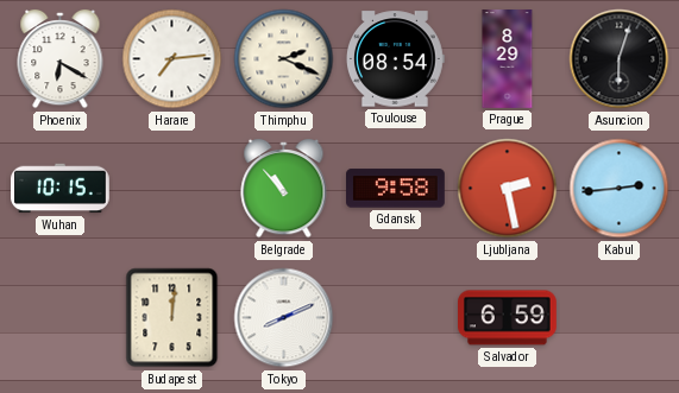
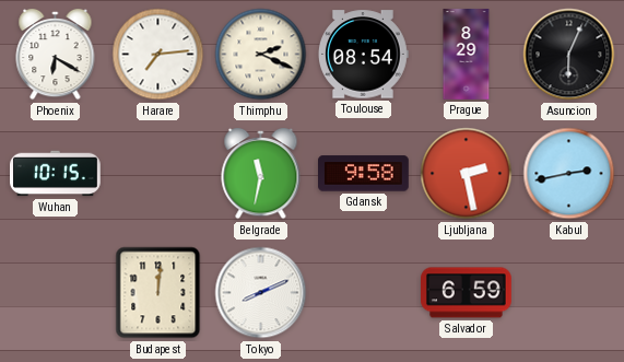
Asuncion: 6:03 -> 6:04
Belgrade: 10:53 -> 11:32
Kabul: 2:44 -> 2:43
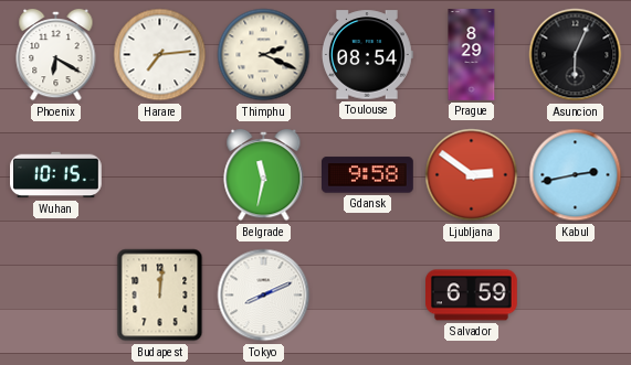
Ljubljana: 2:28 -> 2:51
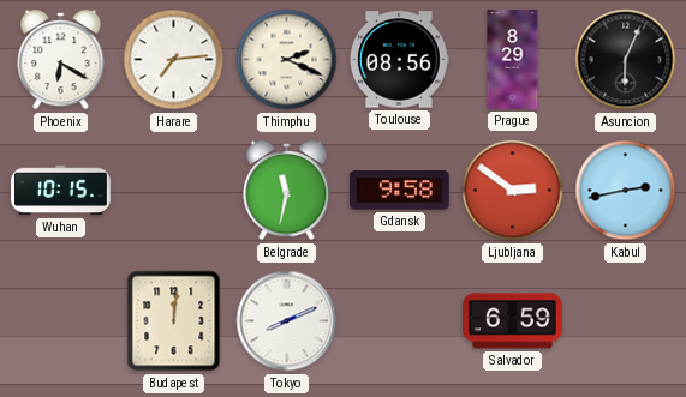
Toulouse: 08:54 -> 08:56
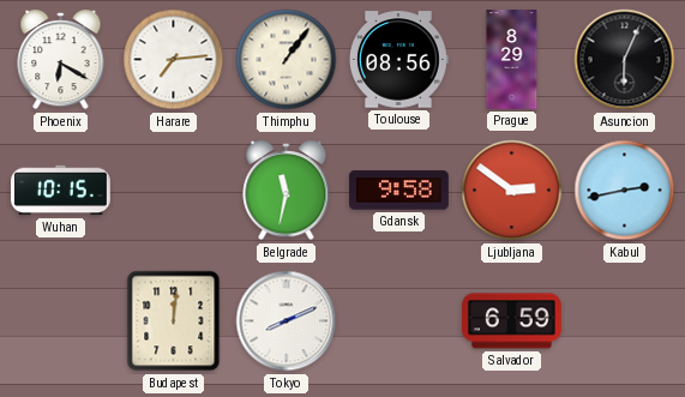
Thimphu: 2:19 -> 1:06
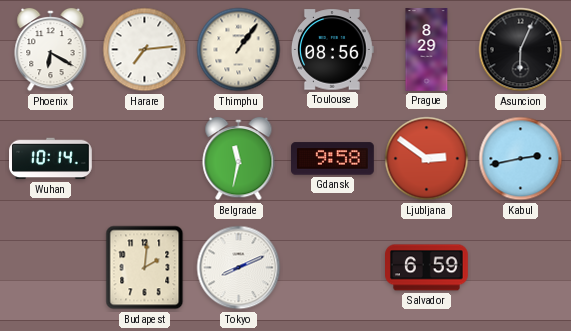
Wuhan: 10:15 -> 10:14
Budapest: 12:01 -> 2:01
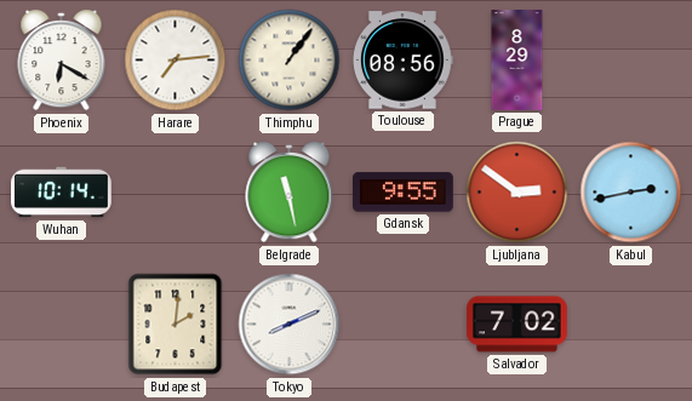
Asuncion: 6:04 -> none
Belgrade: 11:32 -> 11:28
Gdansk: 9:58 -> 9:55
Salvador: 6:59 -> 7:02
